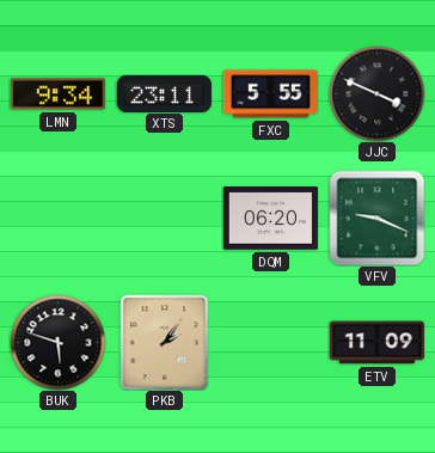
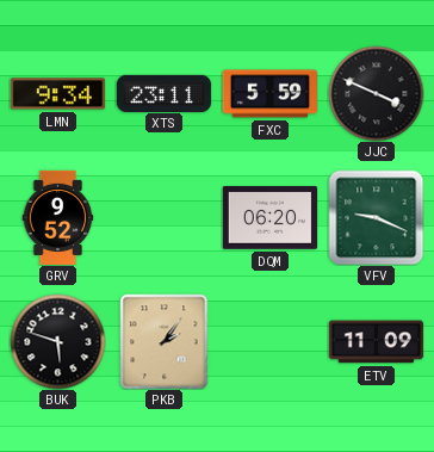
FXC: 5:55 -> 5:59
GRV: none -> 9:52
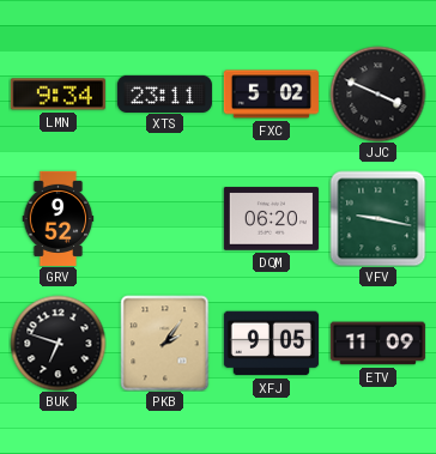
FXC: 5:59 -> 5:02
VFV: 9:19 -> 9:17
BUK: 5:48 -> 6:48
XFJ: none -> 9:05
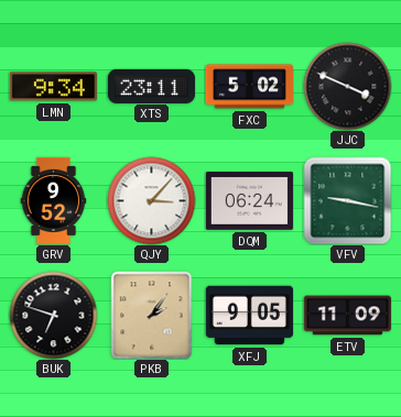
QJY: none -> 3:07
DQM: 06:20 -> 06:24
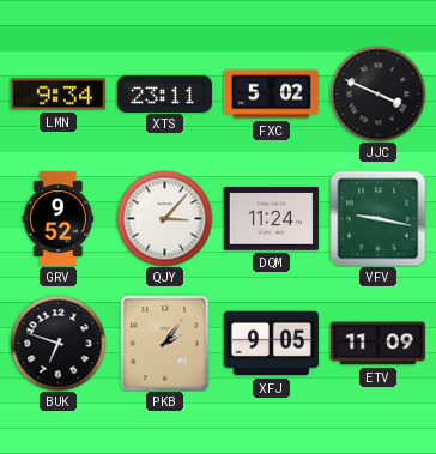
DQM: 06:24 -> 11:24
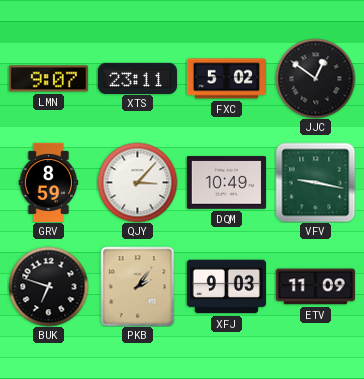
LMN: 9:34 -> 9:07
JJC: 3:49 -> 12:51
GRV: 9:52 -> 8:59
DQM: 11:24 -> 10:49
XFJ: 9:05 -> 9:03
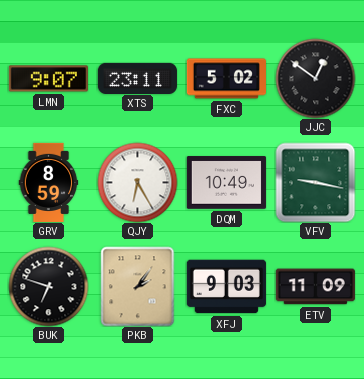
QJY: 3:07 -> 6:25
